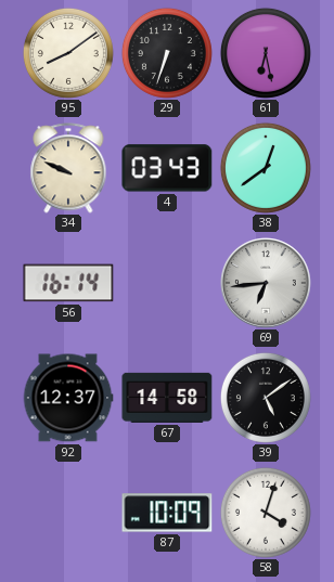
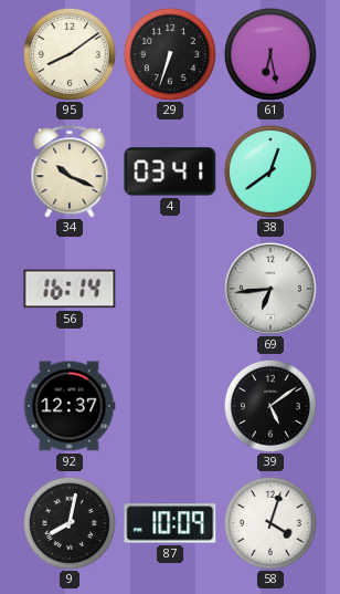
34: 9:49 -> 10:19
4: 03:43 -> 03:41
67: 14:58 -> none
9: none -> 8:02
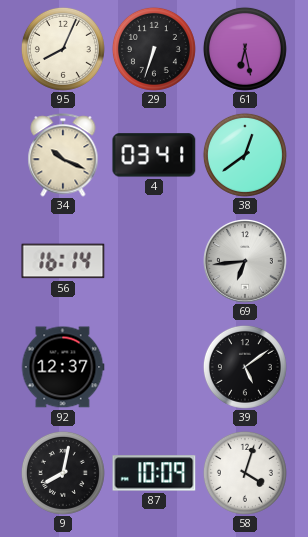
95: 8:09 -> 8:04
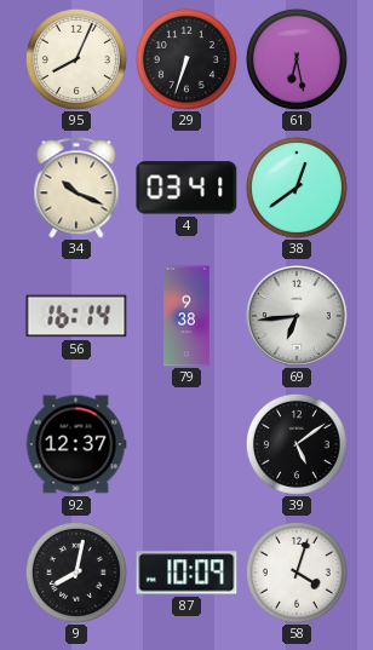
79: none -> 9:38
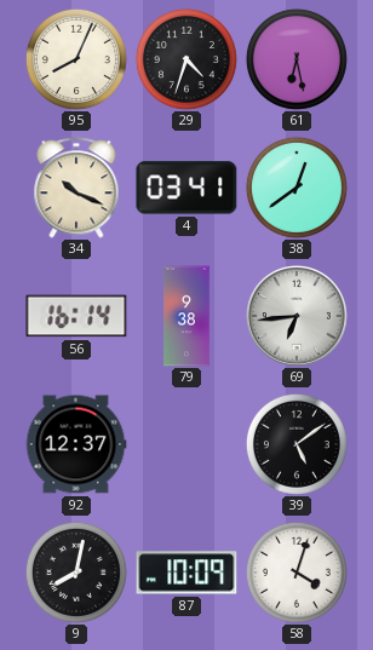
29: 6:33 -> 4:33
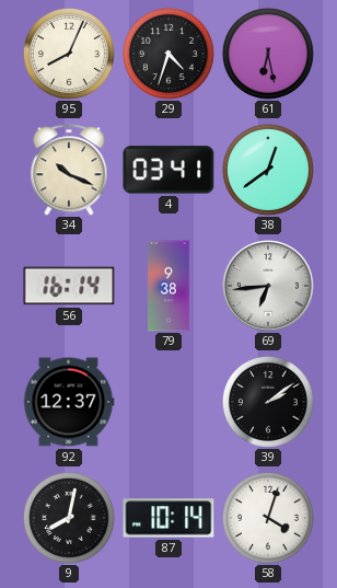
39: 5:09 -> 2:09
87: 10:09 -> 10:14
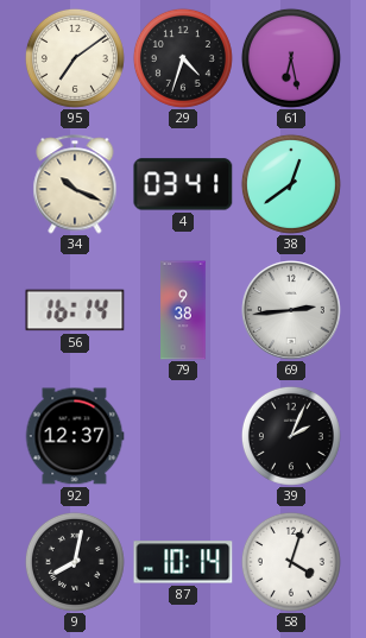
95: 8:04 -> 7:09
69: 6:44 -> 2:44
39: 2:09 -> 2:04
